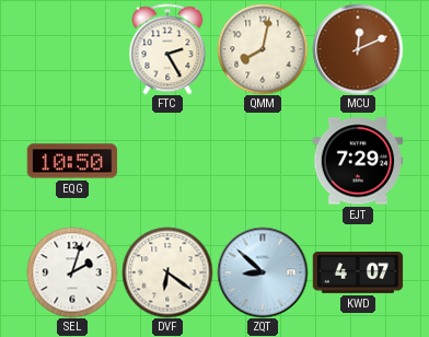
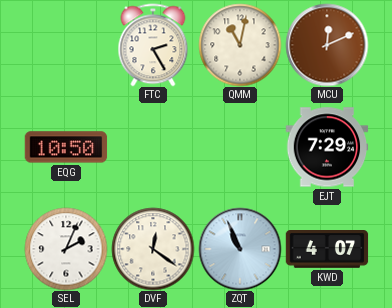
QMM: 8:02 -> 11:02
SEL: 2:03 -> 2:04
DVF: 6:21 -> 12:21
ZQT: 8:52 -> 10:56
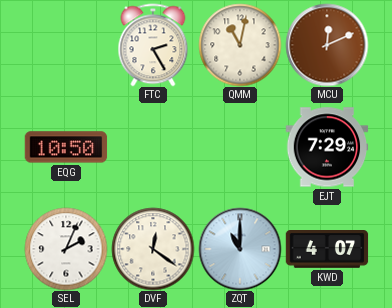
ZQT: 10:56 -> 11:00
